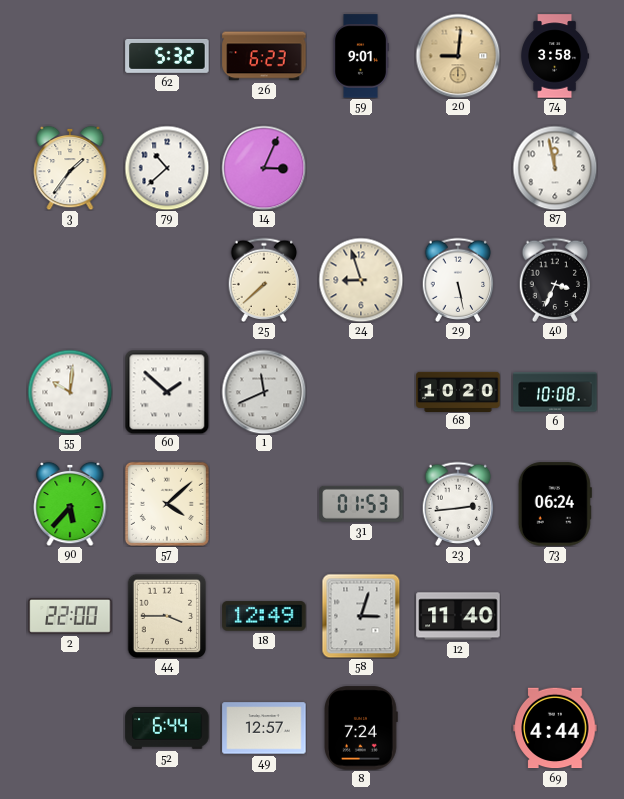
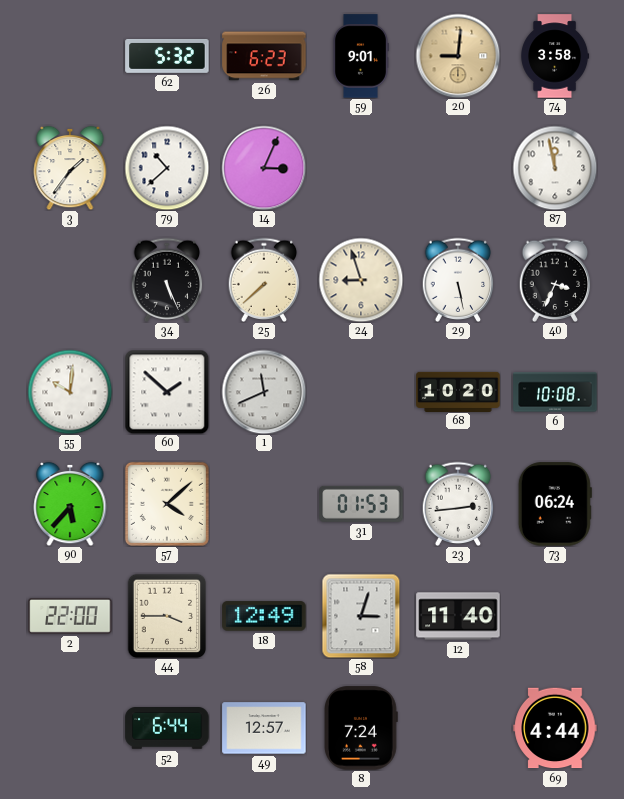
34: none -> 5:26
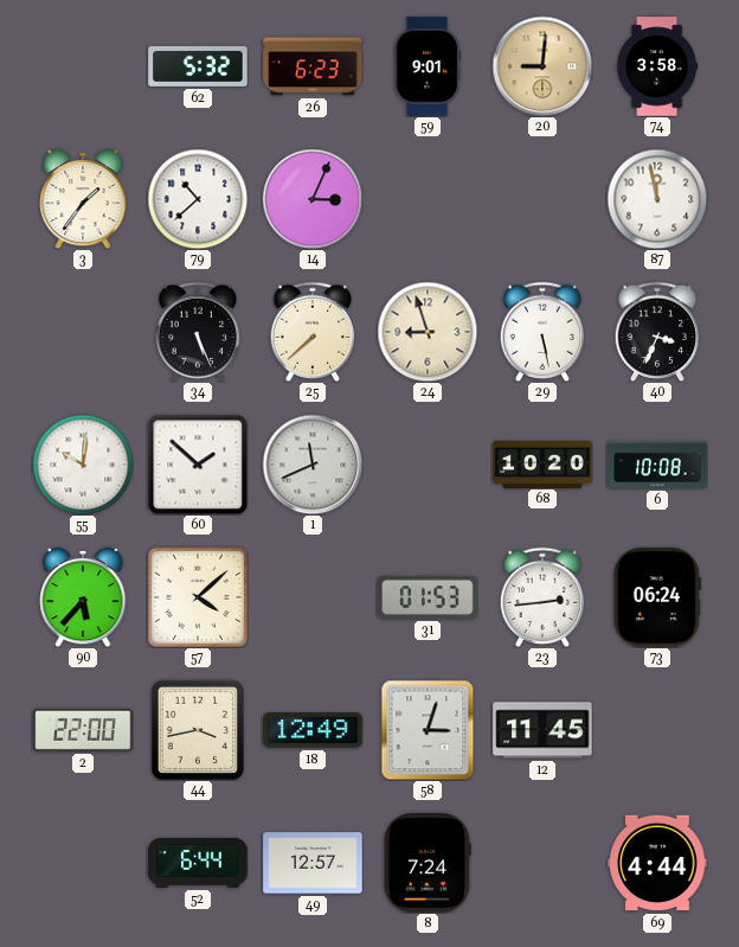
44: 3:45 -> 3:43
12: 11:40 -> 11:45
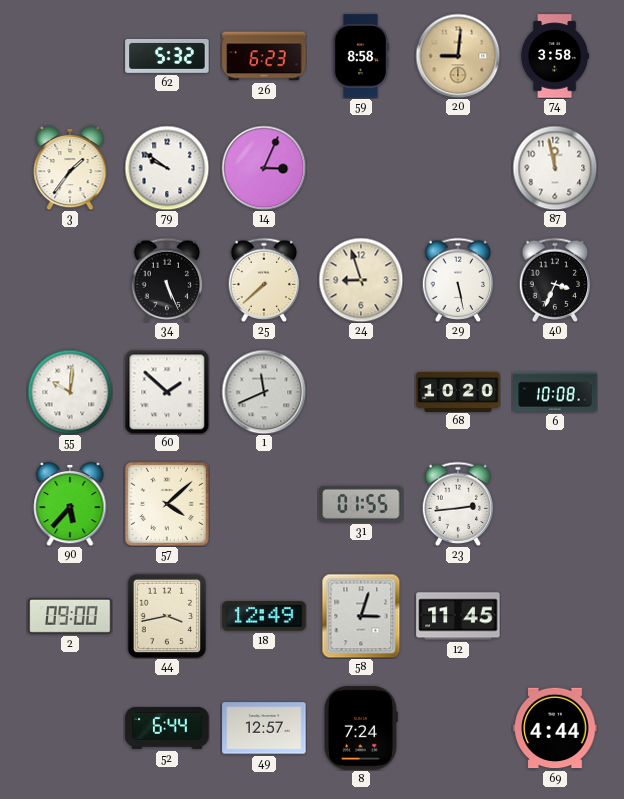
59: 9:01 -> 8:58
79: 10:38 -> 9:51
31: 01:53 -> 01:55
73: 06:24 -> none
2: 22:00 -> 09:00
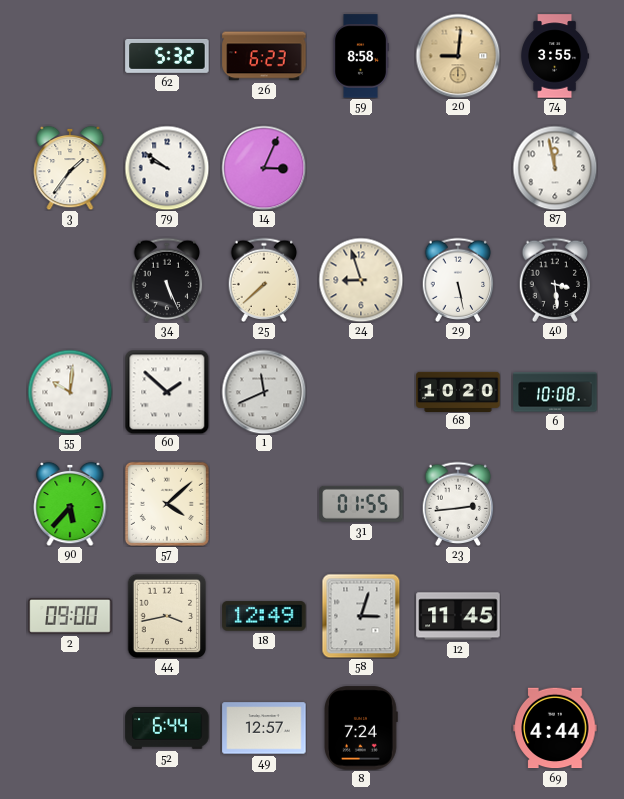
74: 3:58 -> 3:55
40: 3:34 -> 3:29
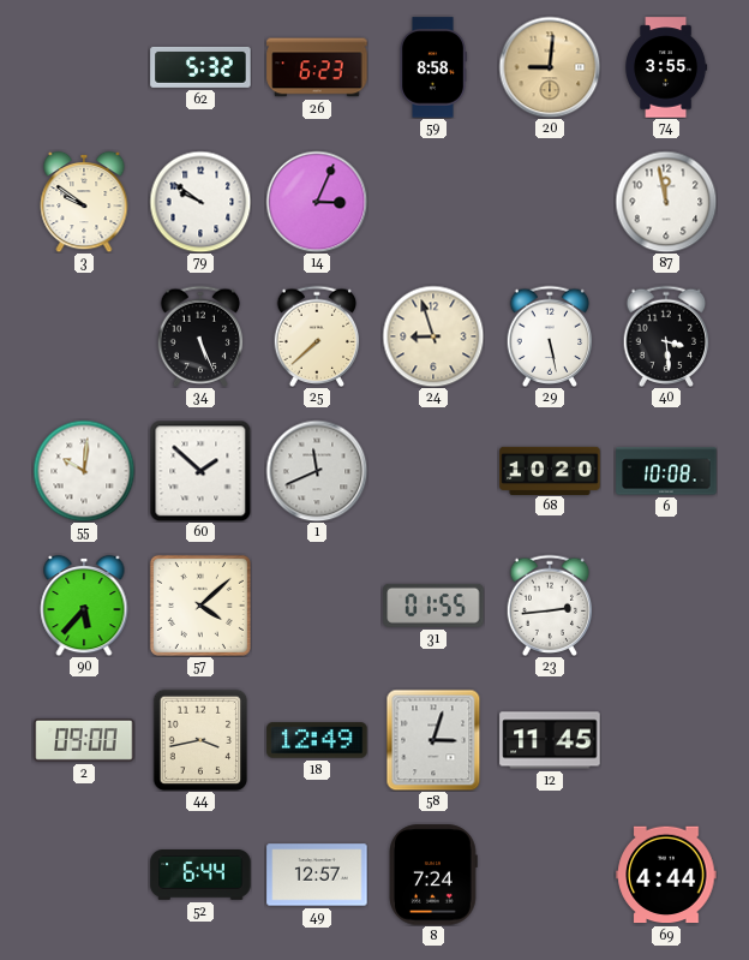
3: 1:36 -> 9:51
